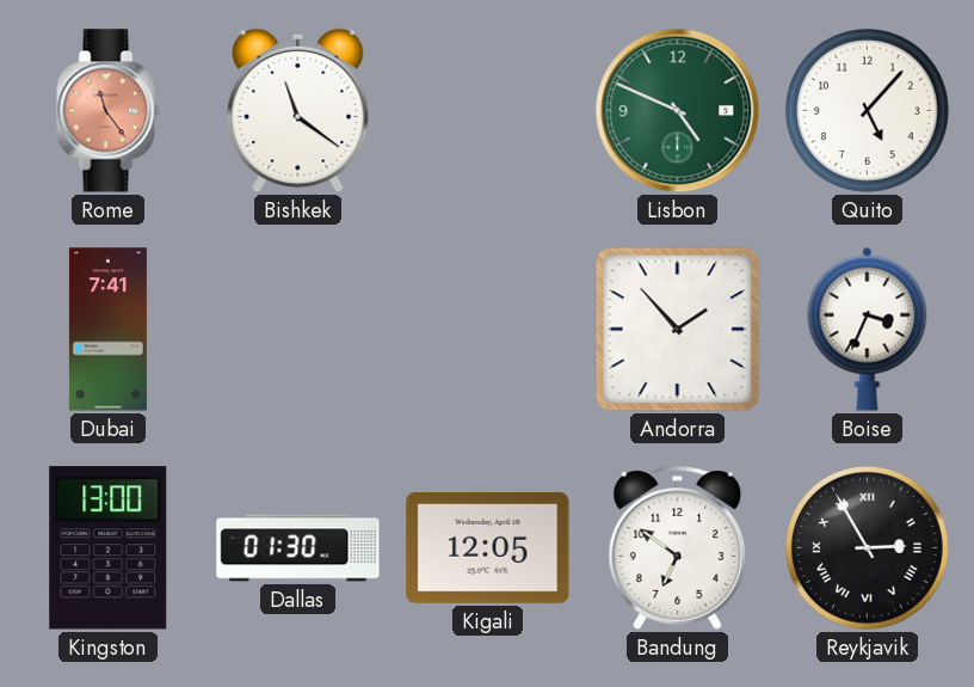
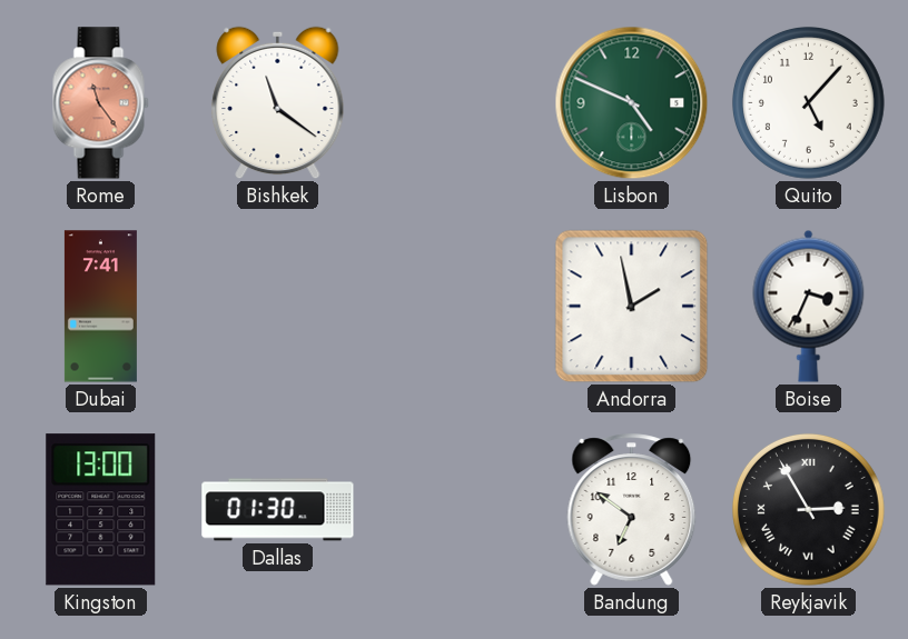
Andorra: 1:53 -> 1:58
Kigali: 12:05 -> none
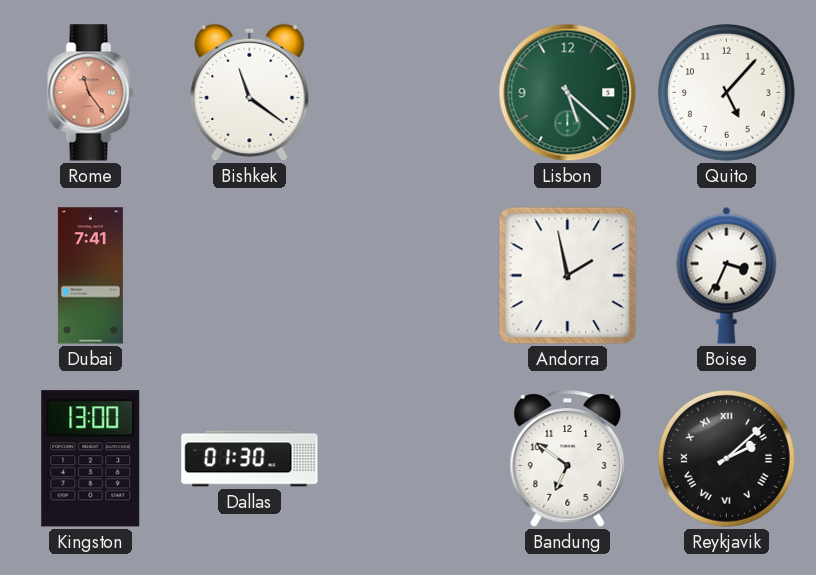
Lisbon: 4:49 -> 5:22
Reykjavik: 2:55 -> 2:08
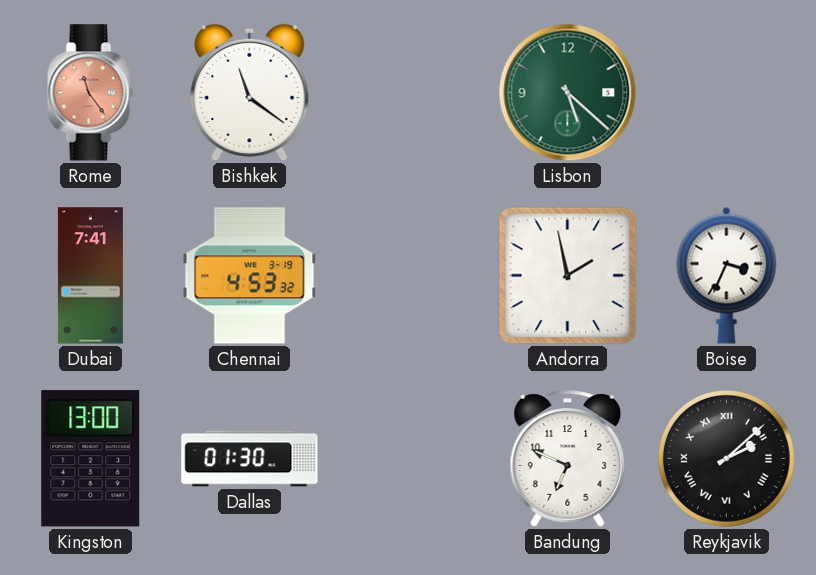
Quito: 5:07 -> none
Chennai: none -> 4:53
Bandung: 6:51 -> 6:49
